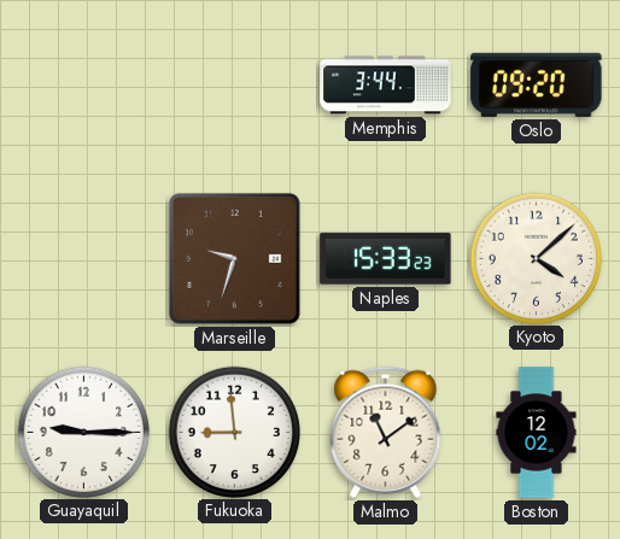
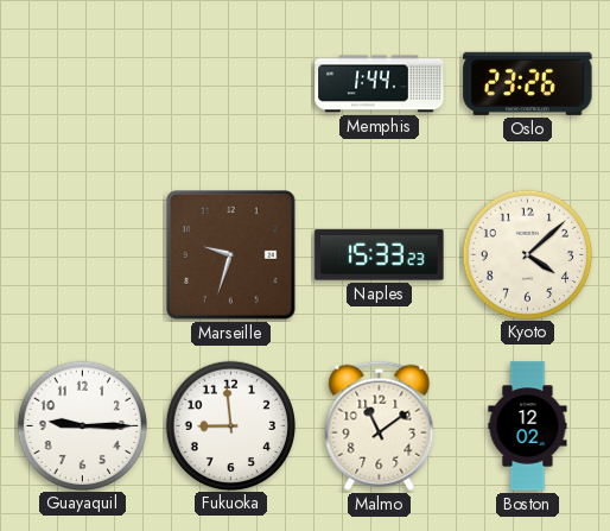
Memphis: 3:44 -> 1:44
Oslo: 09:20 -> 23:26
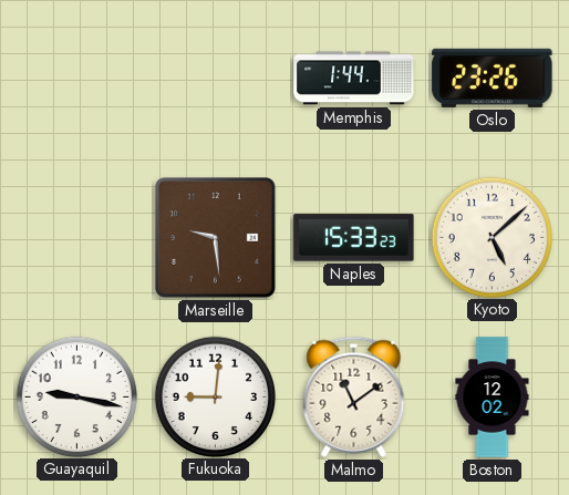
Marseille: 9:33 -> 9:29
Kyoto: 4:08 -> 5:08
Guayaquil: 9:15 -> 9:17
Fukuoka: 8:59 -> 9:01
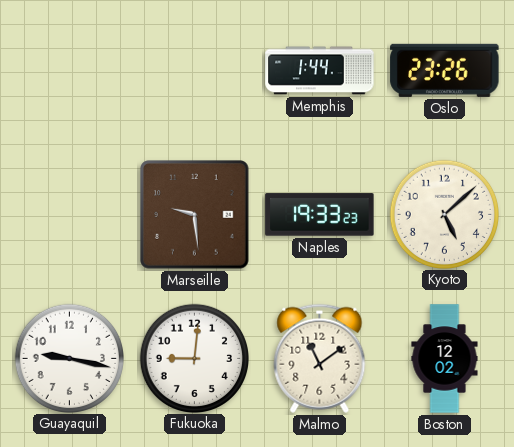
Naples: 15:33 -> 19:33
